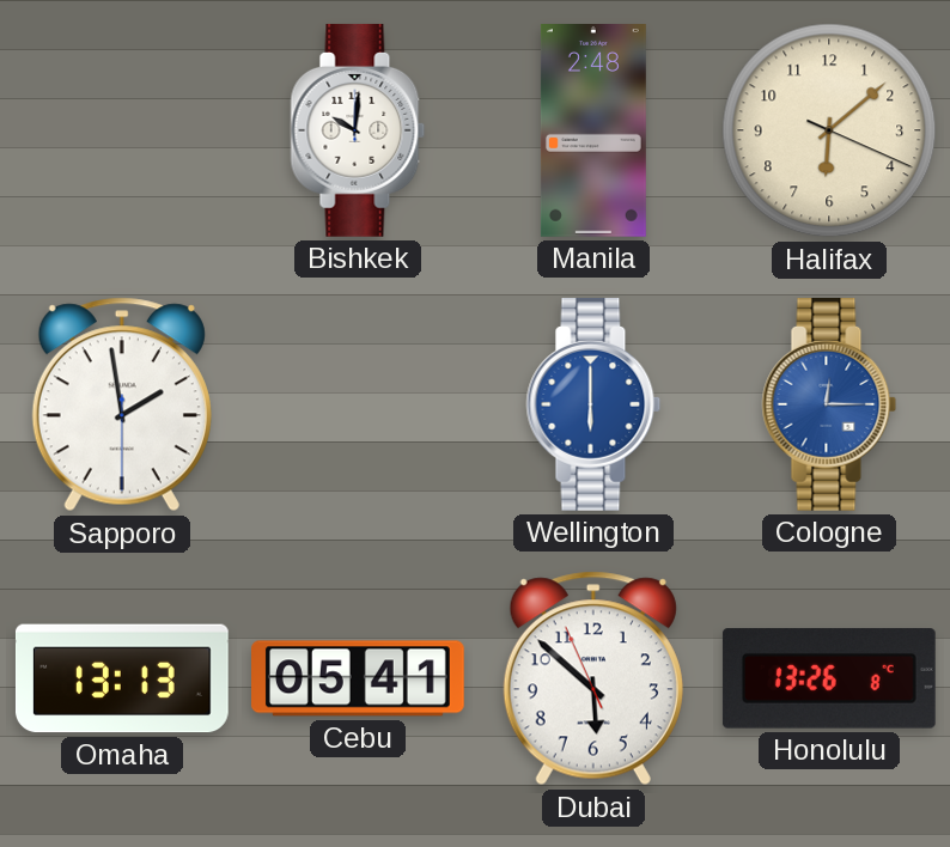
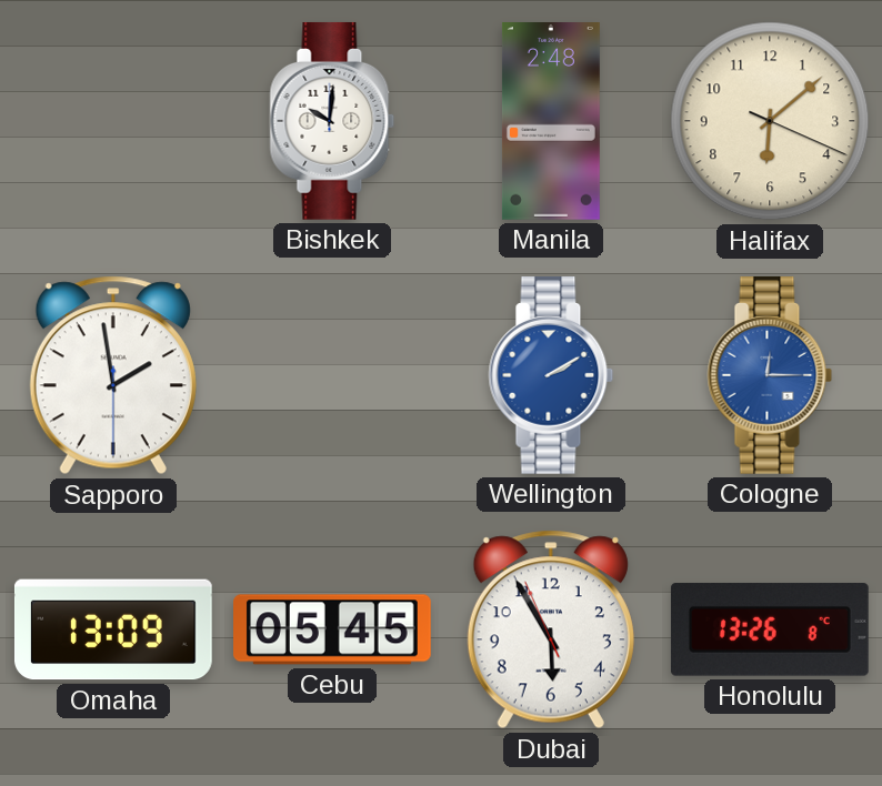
Wellington: 6:00 -> 2:10
Omaha: 13:13 -> 13:09
Cebu: 05:41 -> 05:45
Dubai: 5:51 -> 5:54
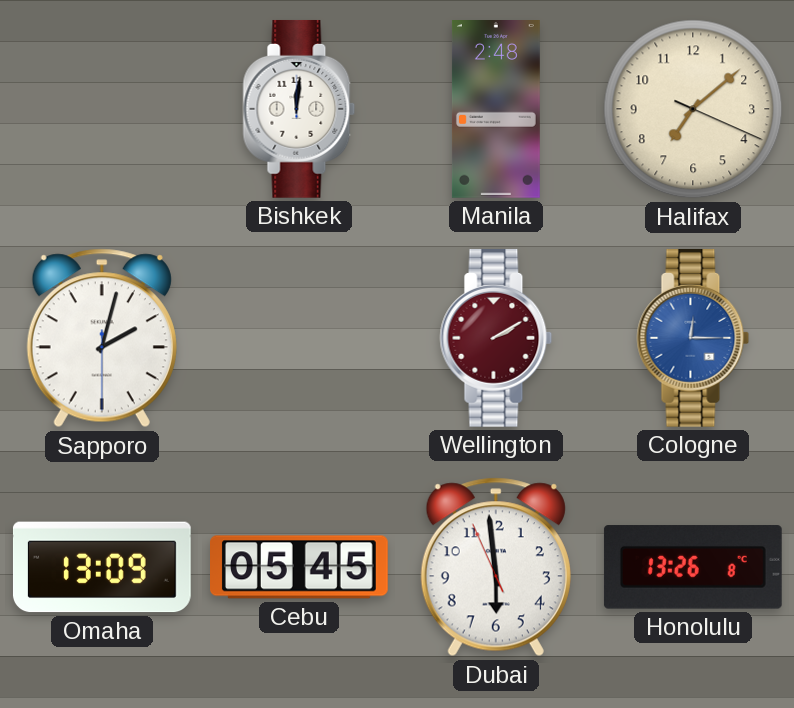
Bishkek: 10:01 -> 12:01
Halifax: 6:08 -> 7:08
Sapporo: 1:58 -> 2:02
Wellington dial: blue -> burgundy
Dubai: 5:54 -> 5:58
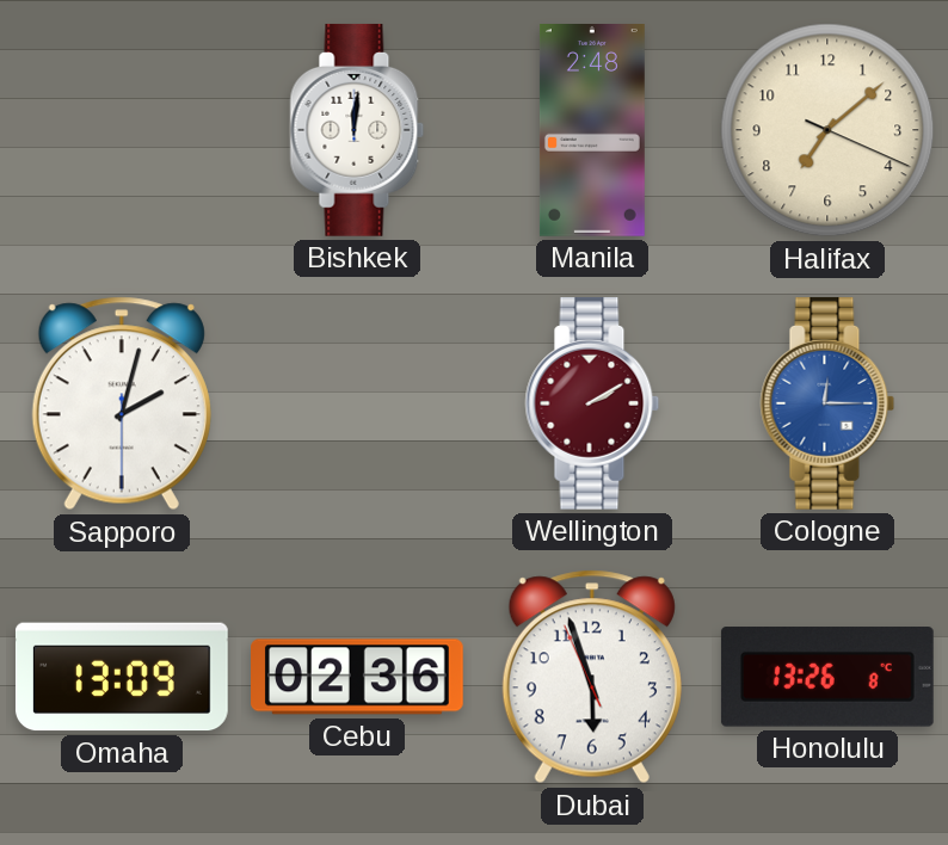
Cebu: 05:45 -> 02:36
Dubai: 5:58 -> 5:56
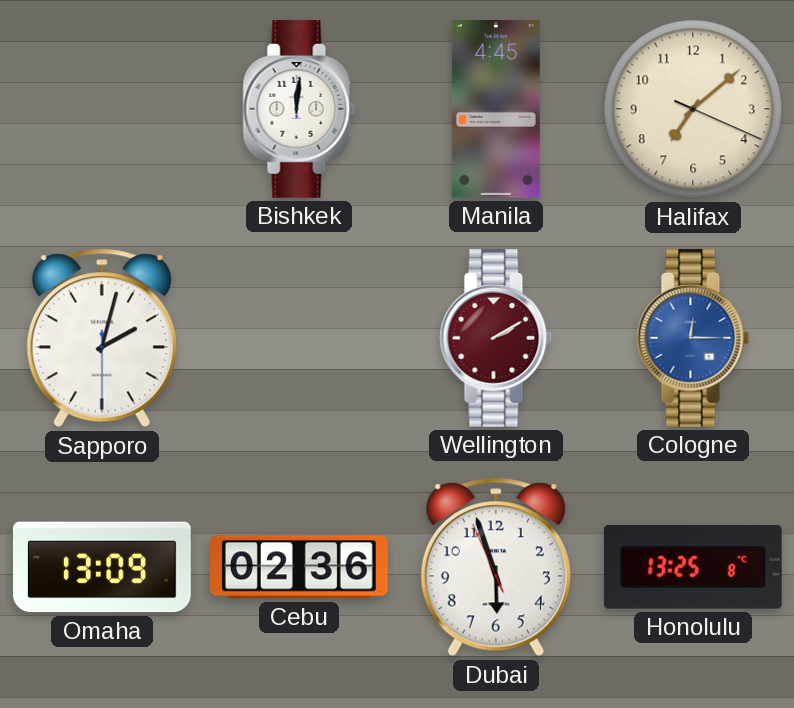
Manila: 2:48 -> 4:45
Honolulu: 13:26 -> 13:25
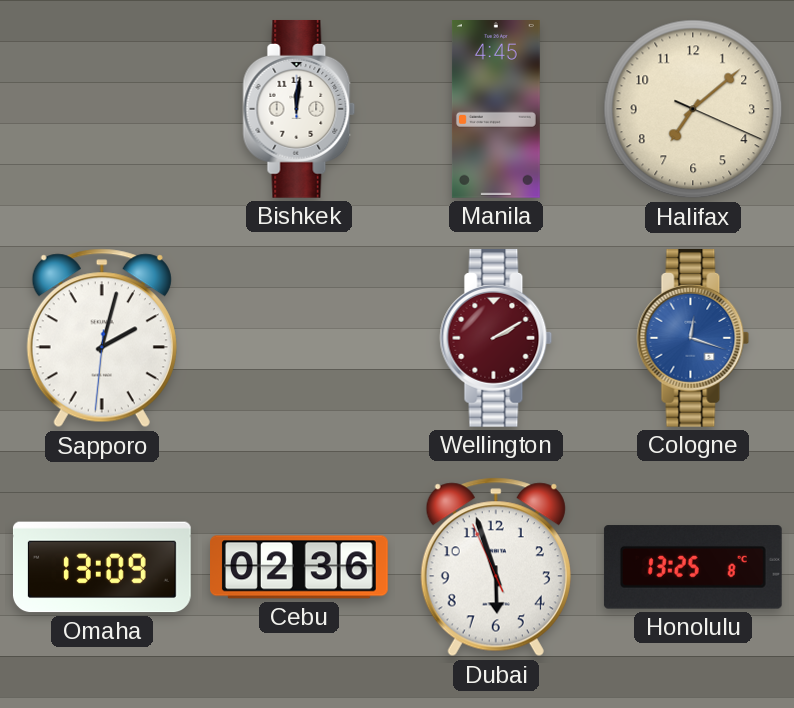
Sapporo: 2:02:30 -> 2:02:31
Cologne: 12:15 -> 12:18
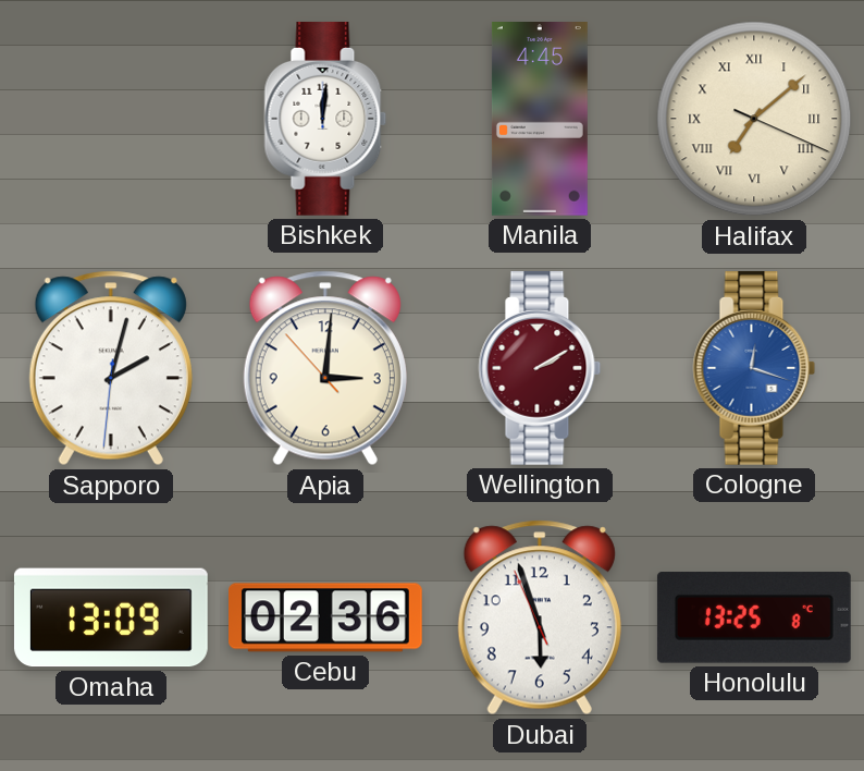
Halifax numerals: Arabic -> Roman
Apia: none -> 3:00
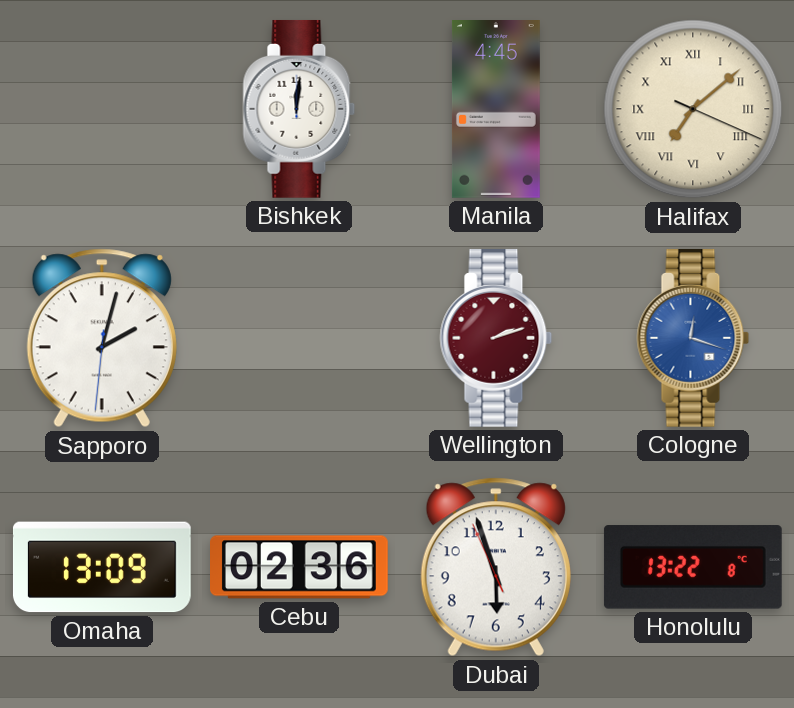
Apia: 3:00 -> none
Wellington: 2:10 -> 2:12
Honolulu: 13:25 -> 13:22
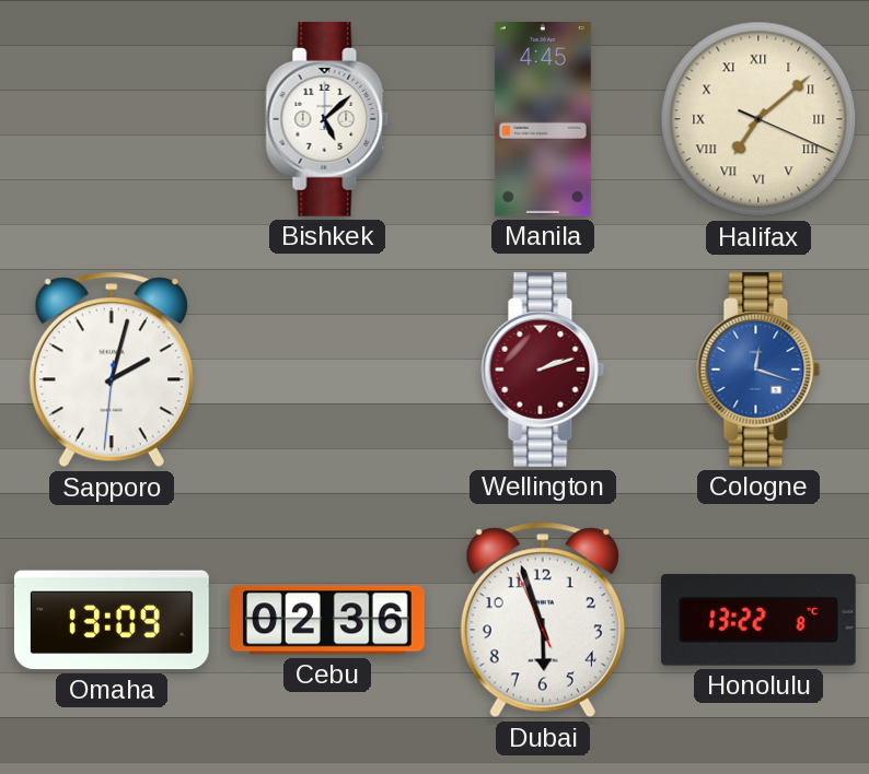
Bishkek: 12:01 -> 5:08
